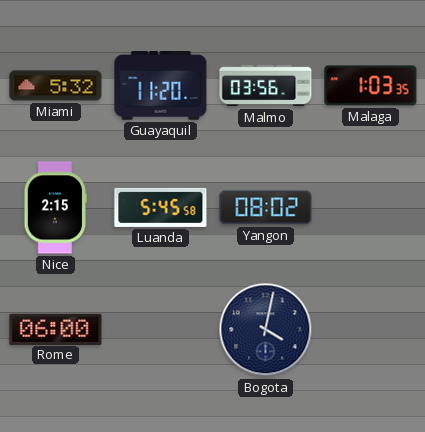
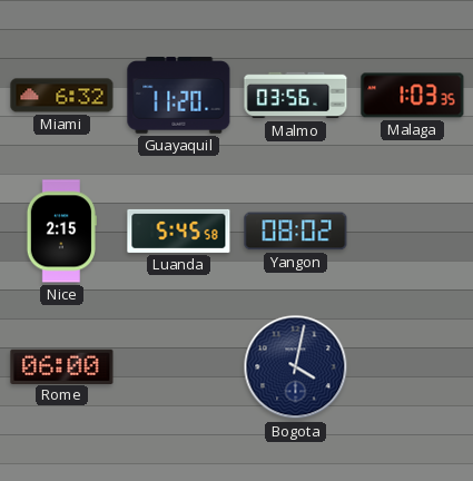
Miami: 5:32 -> 6:32
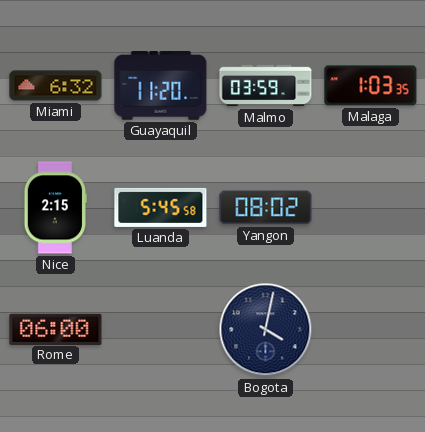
Malmo: 03:56 -> 03:59
